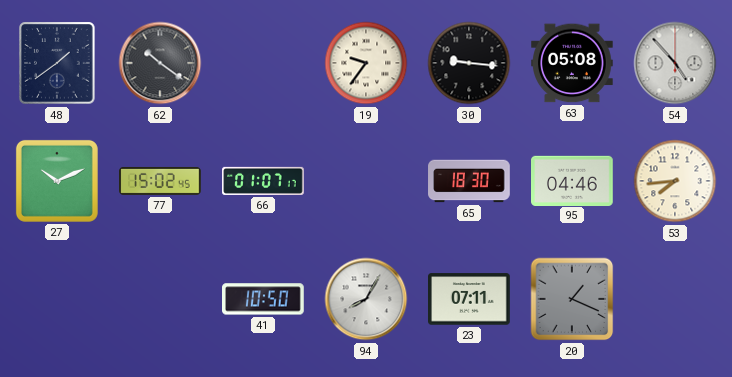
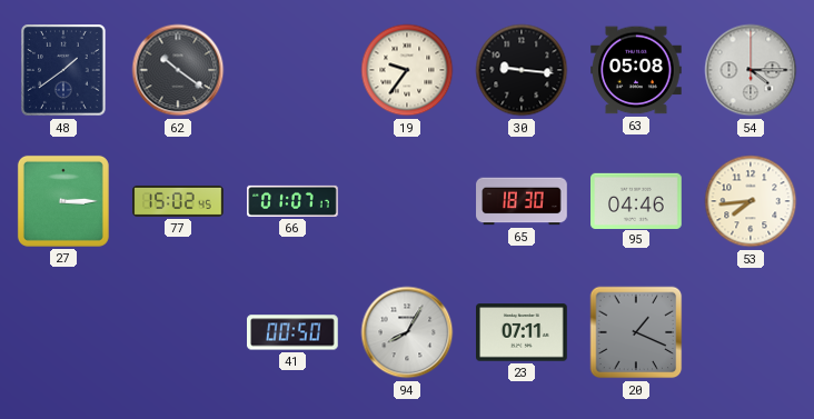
54: 4:53 -> 4:15
27: 10:11 -> 3:15
41: 10:50 -> 00:50
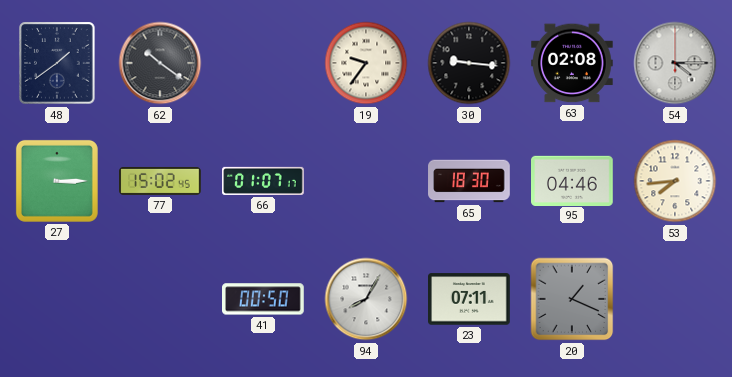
63: 05:08 -> 02:08
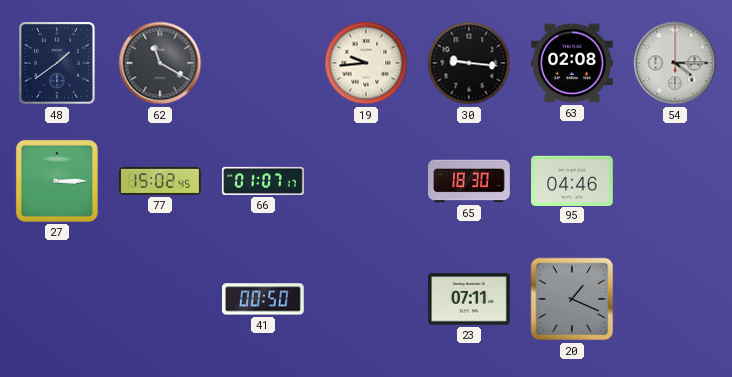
62: 10:21 -> 11:20
19: 9:36 -> 9:44
53: 7:44 -> none
94: 8:05 -> none
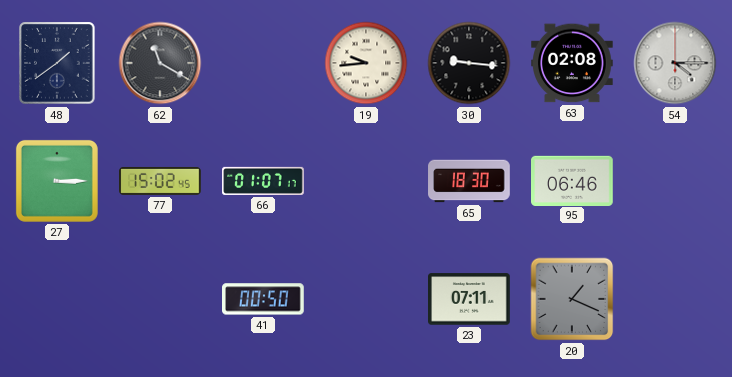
95: 04:46 -> 06:46
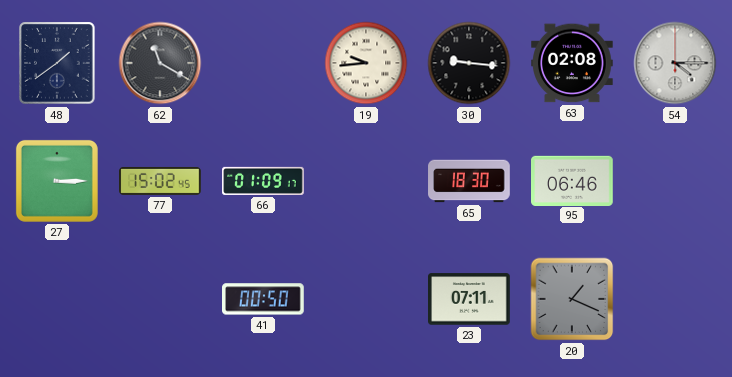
66: 01:07 -> 01:09
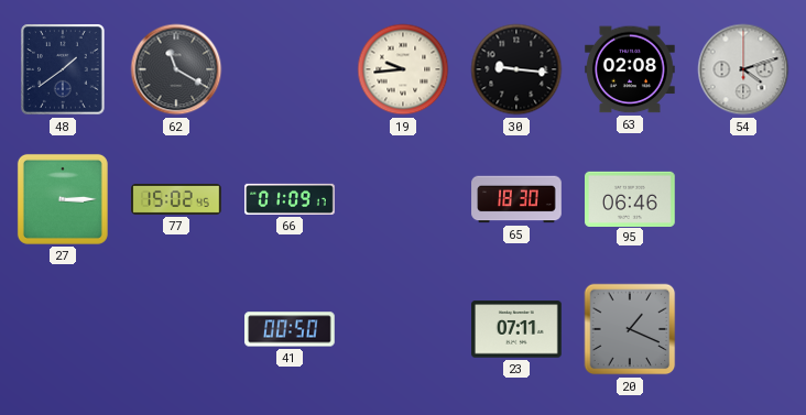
54: 4:15 -> 4:12
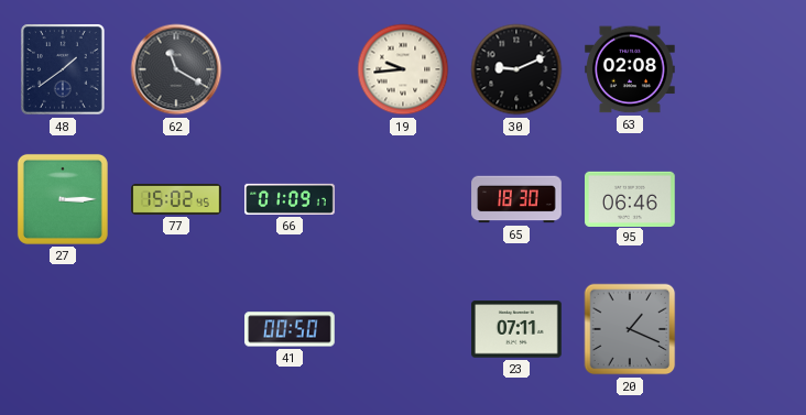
30: 9:16 -> 9:11
54: 4:12 -> none
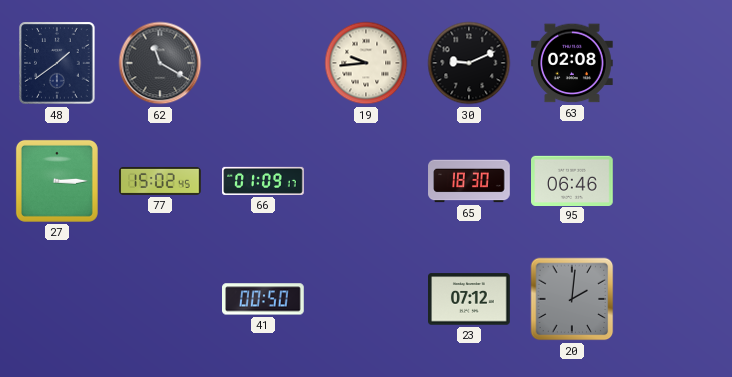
23: 07:11 -> 07:12
20: 1:19 -> 2:01
